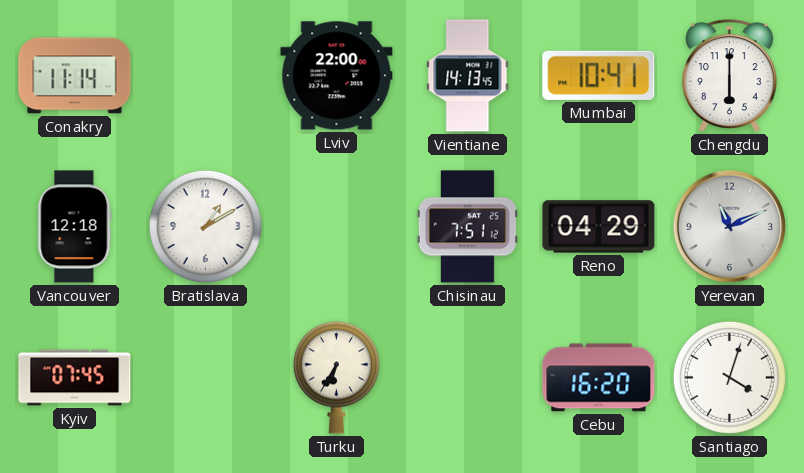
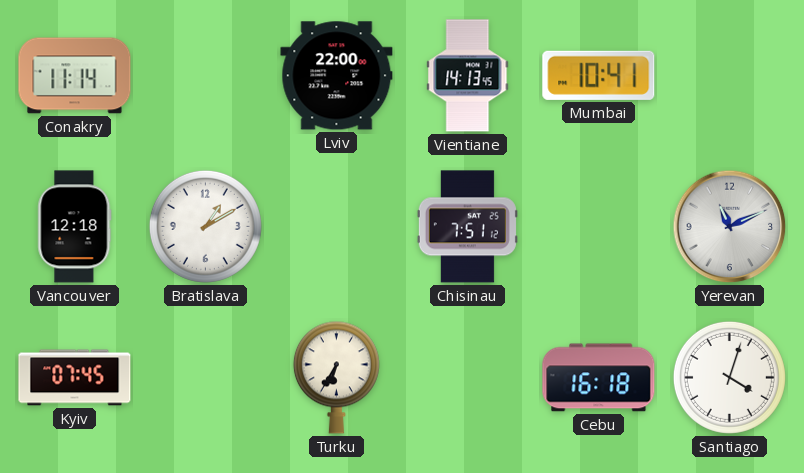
Chengdu: 6:00 -> none
Reno: 04:29 -> none
Cebu: 16:20 -> 16:18
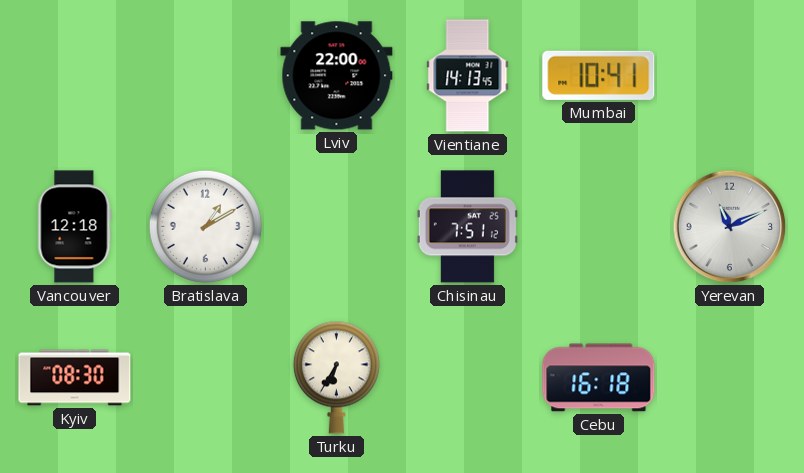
Conakry: 11:14 -> none
Kyiv: 07:45 -> 08:30
Santiago: 4:03 -> none
